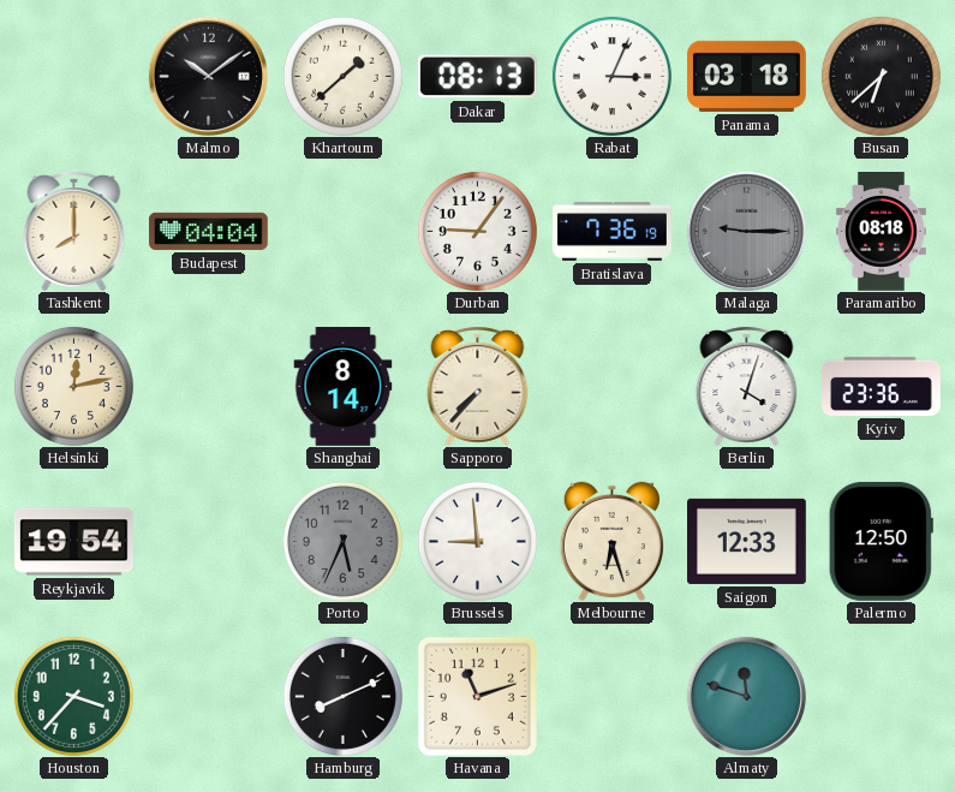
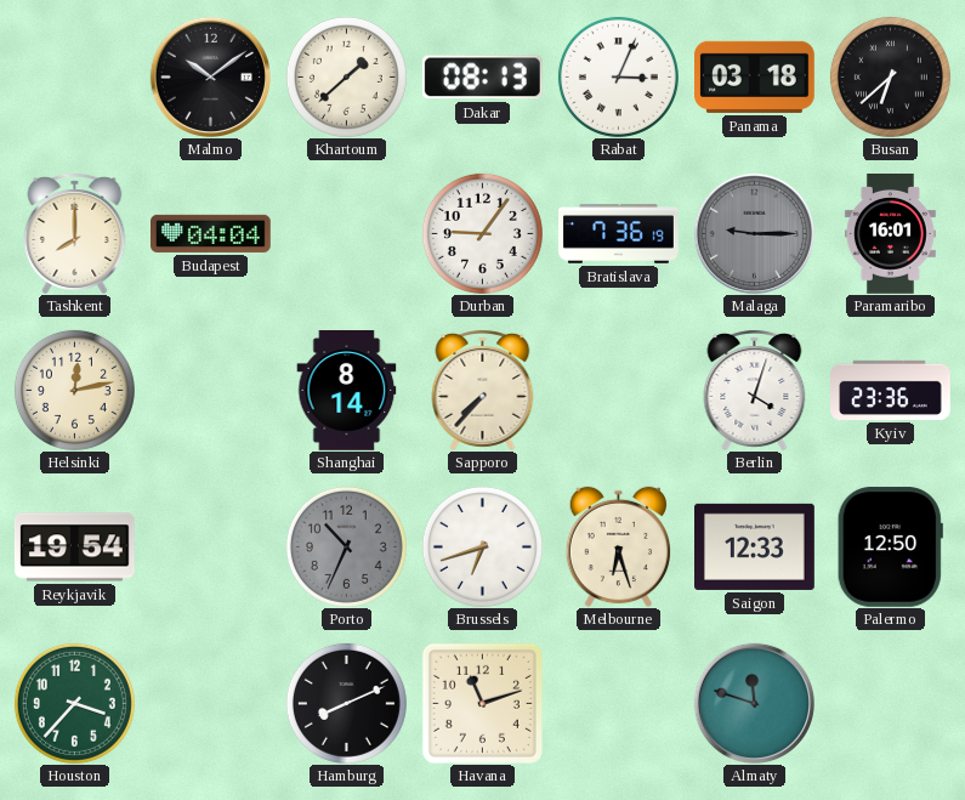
Paramaribo: 08:18 -> 16:01
Porto: 5:34 -> 10:34
Brussels: 8:59 -> 6:42
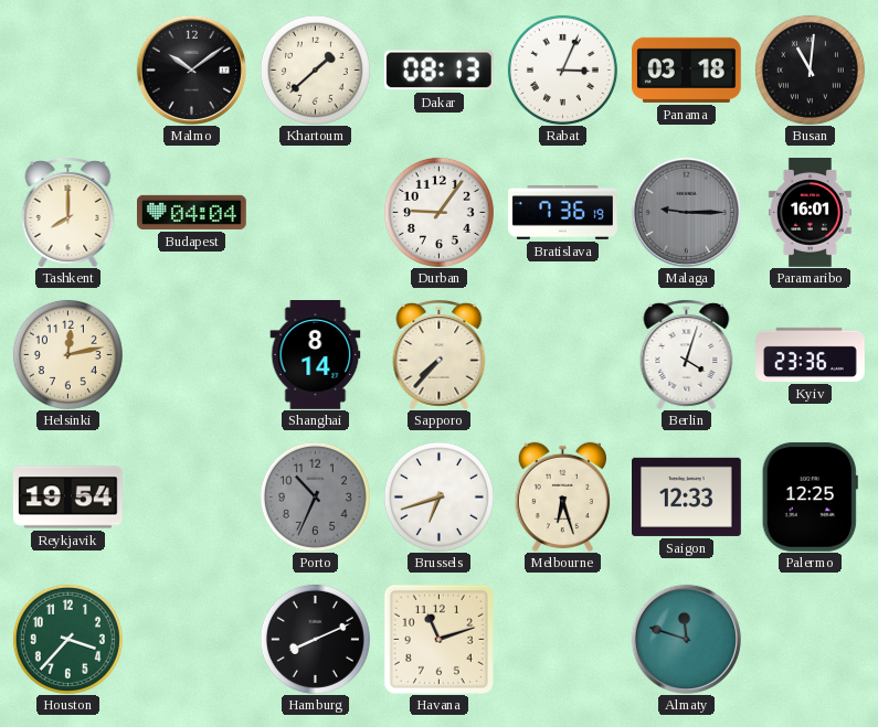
Busan: 6:38 -> 11:01
Palermo: 12:50 -> 12:25
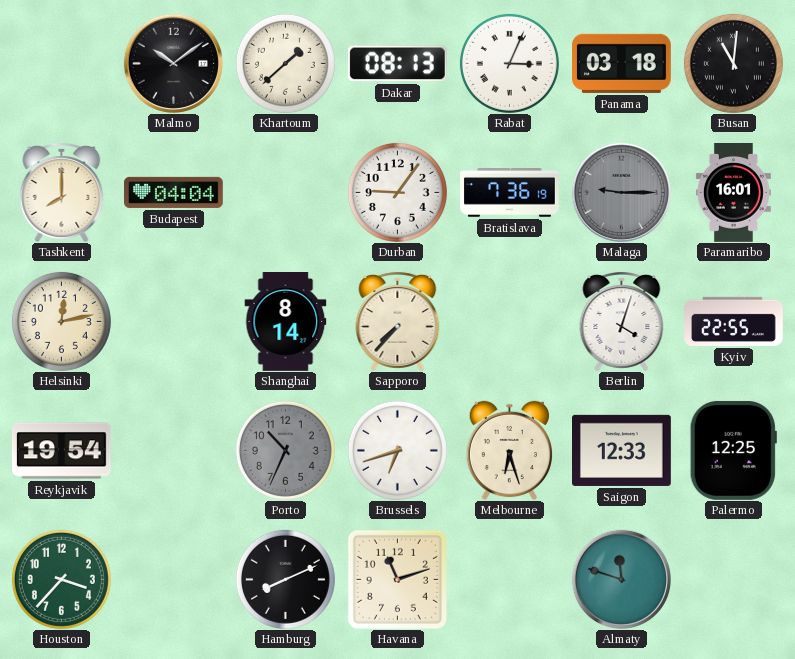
Kyiv: 23:36 -> 22:55
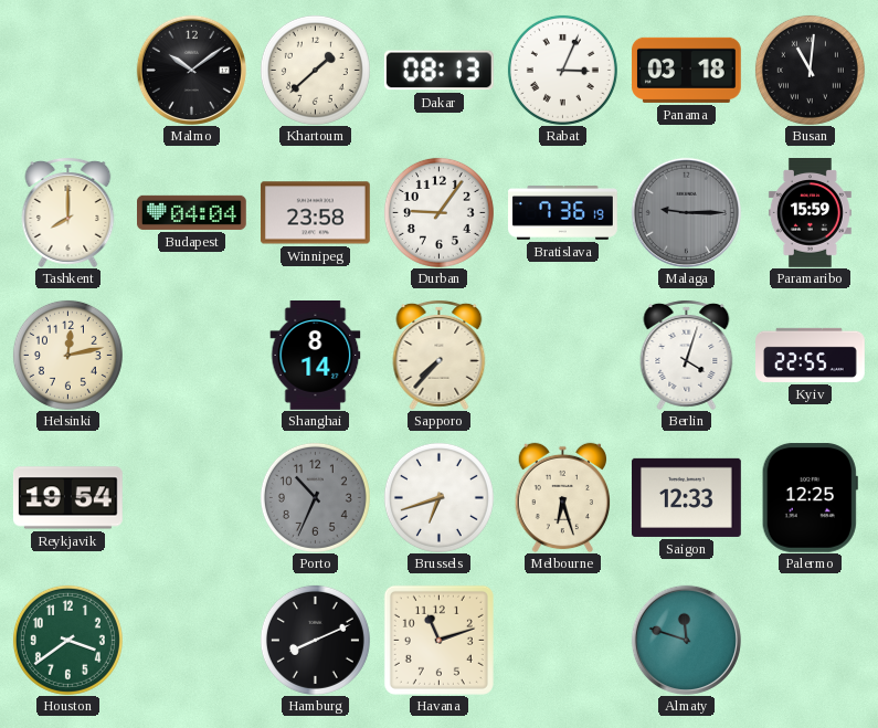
Winnipeg: none -> 23:58
Paramaribo: 16:01 -> 15:59
Houston: 3:37 -> 3:39
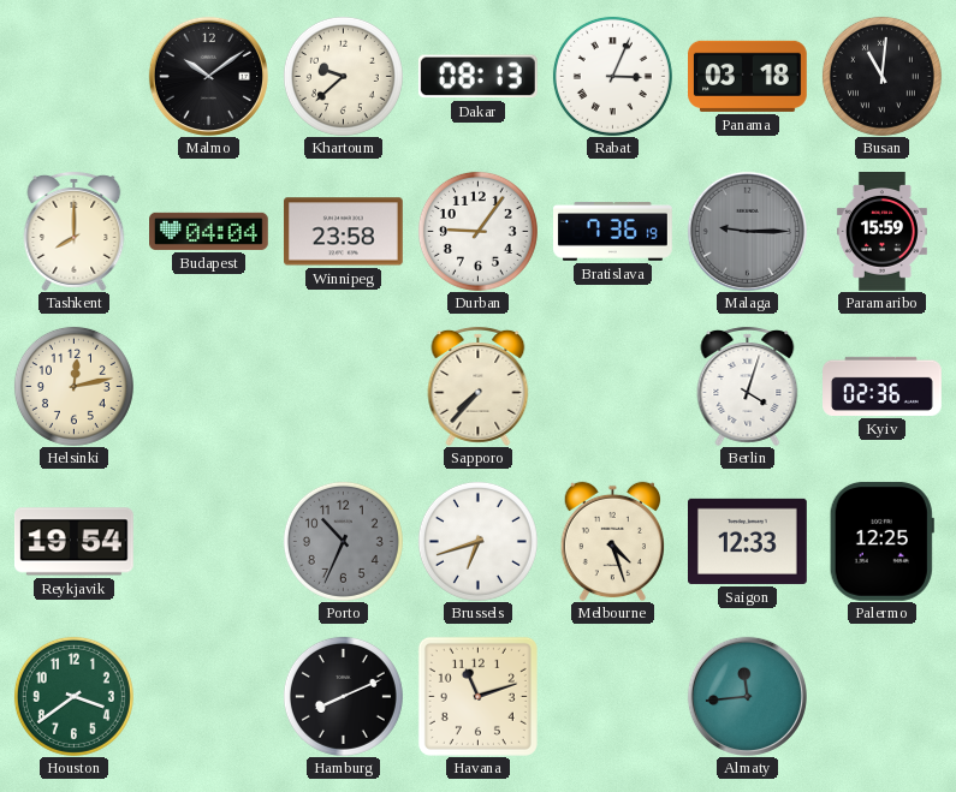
Khartoum: 1:38 -> 9:38
Shanghai: 8:14 -> none
Kyiv: 22:55 -> 02:36
Melbourne: 6:27 -> 4:27
Almaty: 11:48 -> 11:44
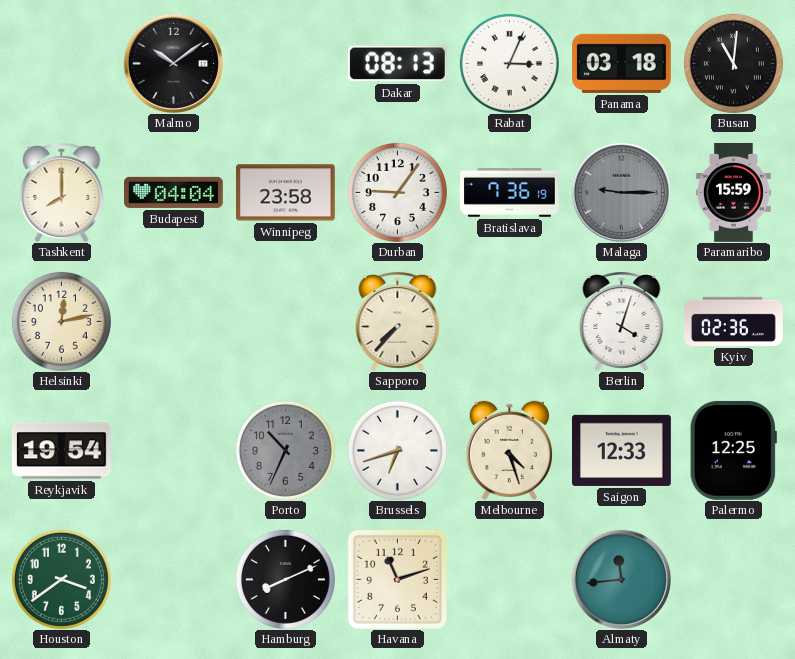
Khartoum: 9:38 -> none
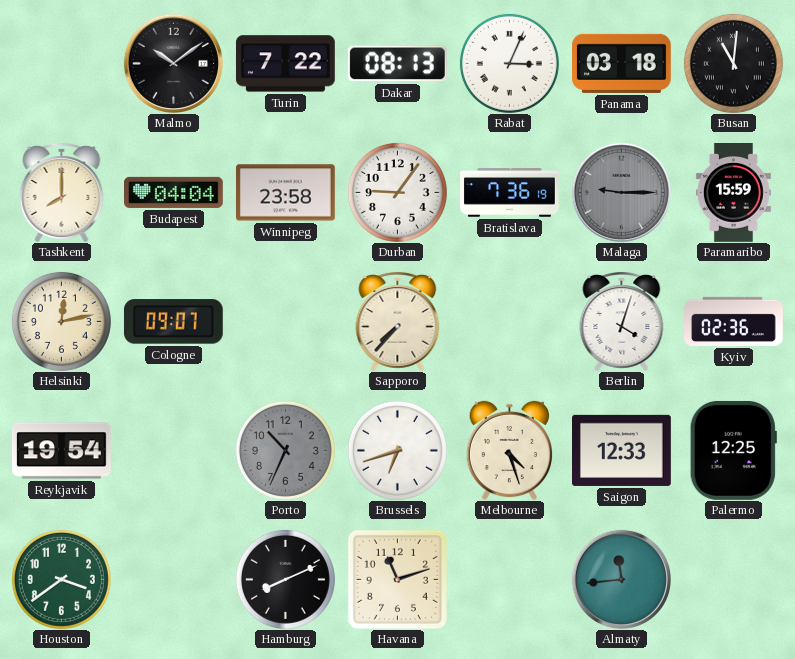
Turin: none -> 7:22
Cologne: none -> 09:07
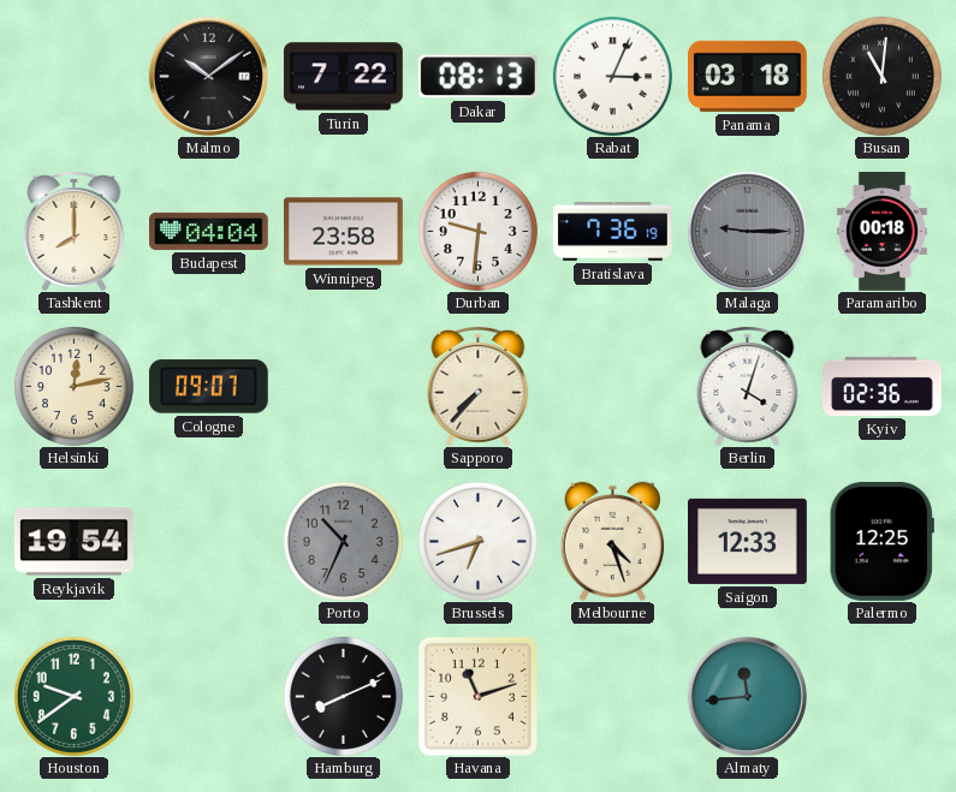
Durban: 9:06 -> 9:31
Paramaribo: 15:59 -> 00:18
Houston: 3:39 -> 9:39
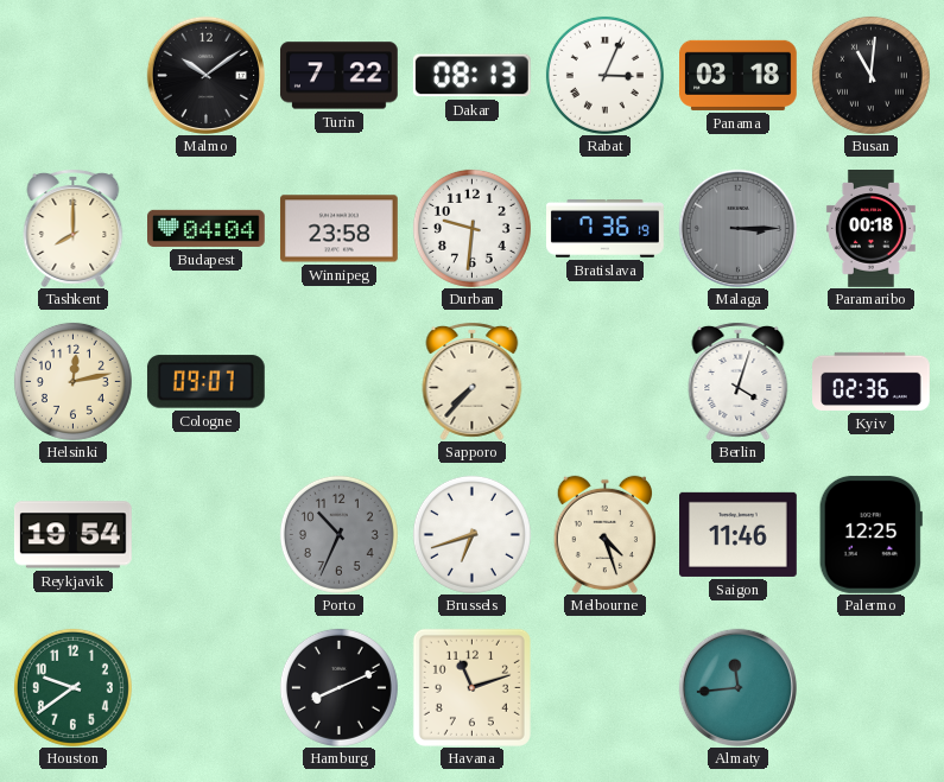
Malaga: 9:15 -> 3:15
Saigon: 12:33 -> 11:46
